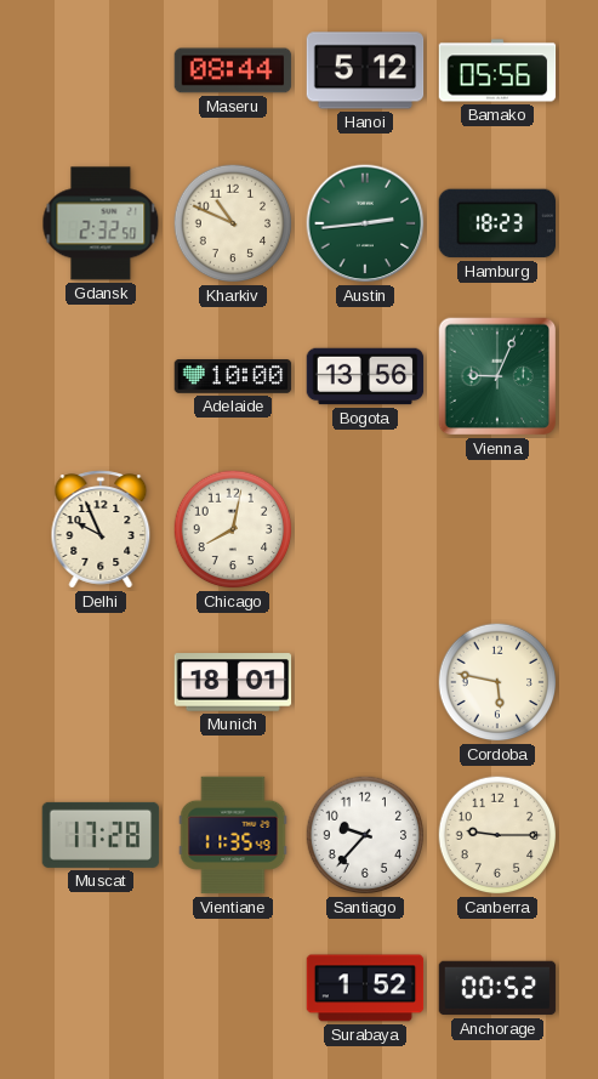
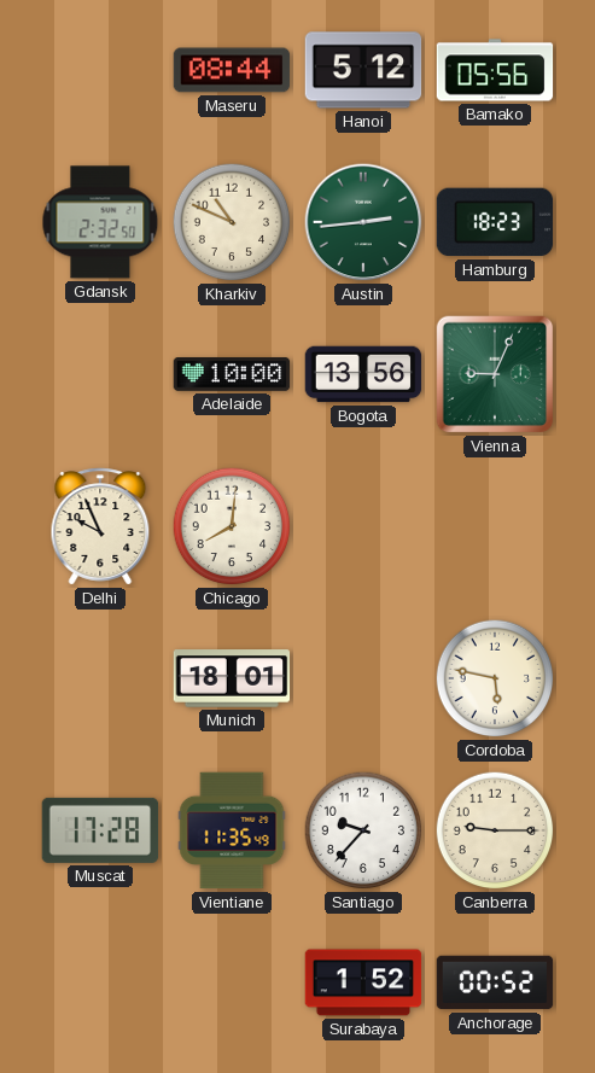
Chicago: 8:02 -> 8:01
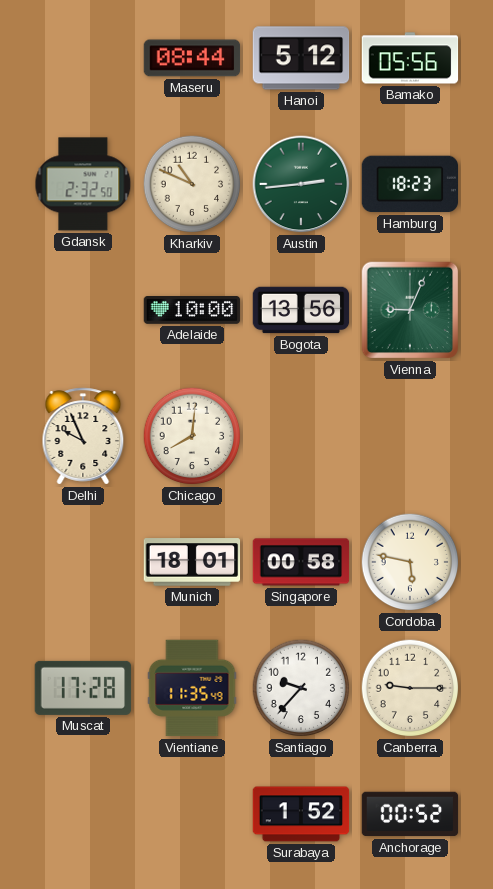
Singapore: none -> 00:58
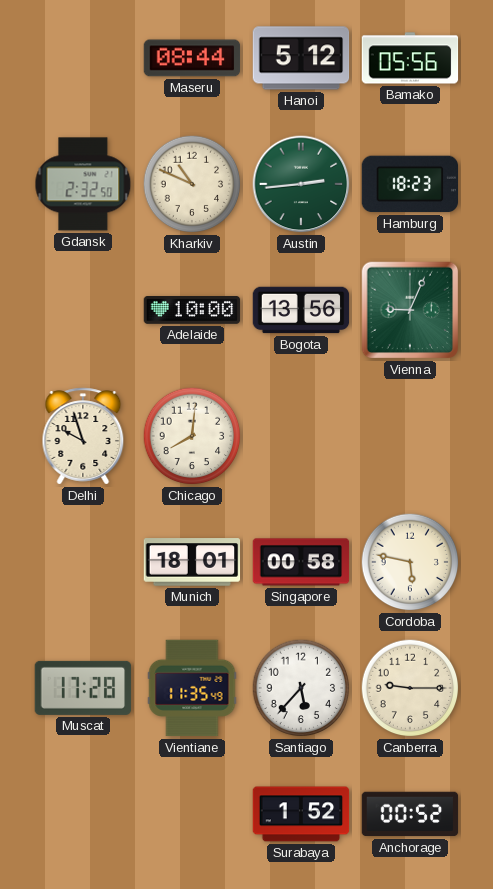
Delhi: 9:56 -> 9:57
Santiago: 9:37 -> 5:37
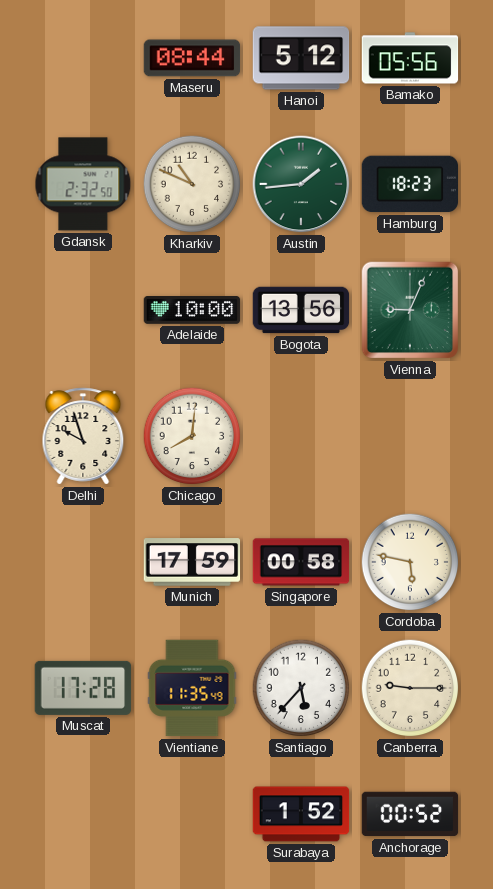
Austin: 2:44 -> 1:44
Munich: 18:01 -> 17:59
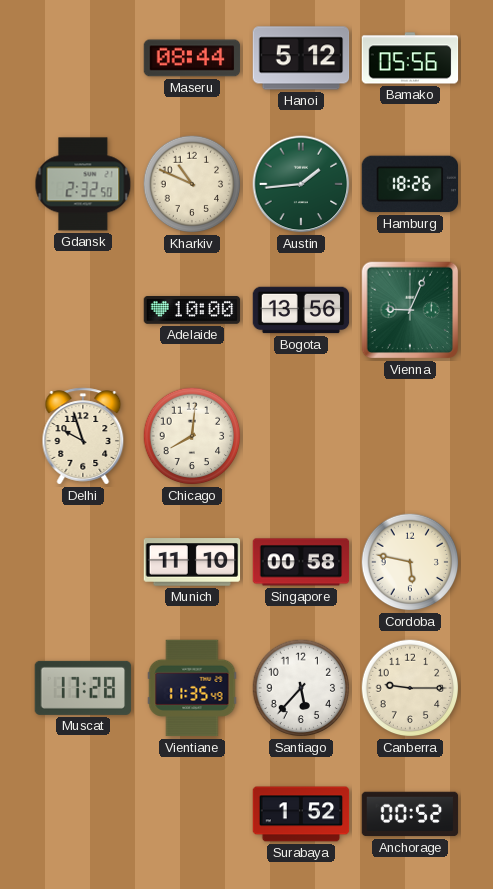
Hamburg: 18:23 -> 18:26
Munich: 17:59 -> 11:10
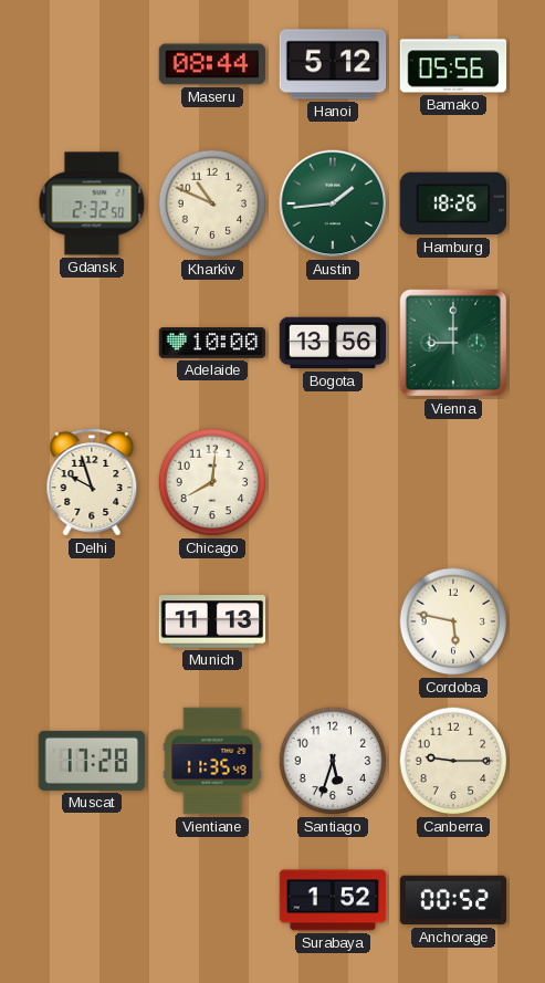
Vienna: 9:04 -> 9:00
Munich: 11:10 -> 11:13
Singapore: 00:58 -> none
Santiago: 5:37 -> 5:33
